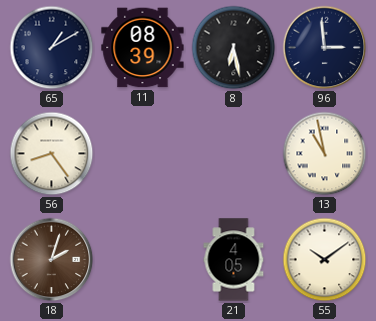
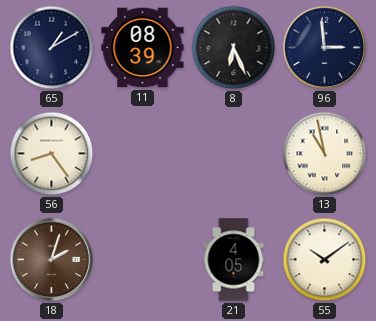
8: 6:28 -> 6:26
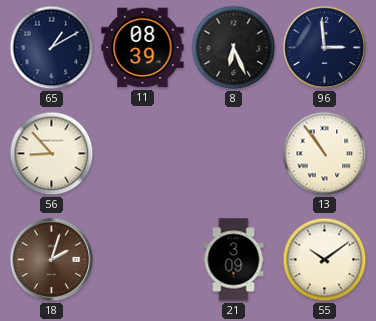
56: 8:24 -> 8:53
13: 10:58 -> 10:54
21: 4:05 -> 3:09
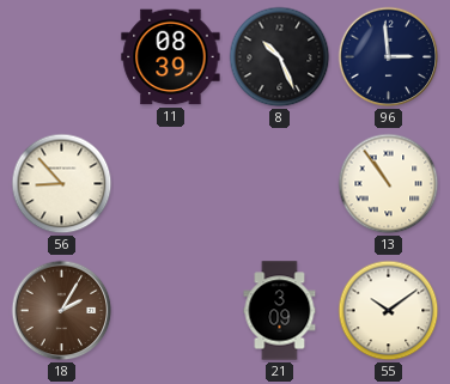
65: 1:10 -> none
8: 6:26 -> 10:26
18: 2:03 -> 2:05
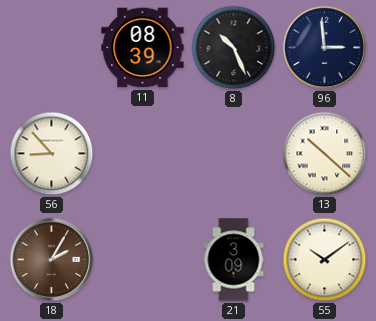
13: 10:54 -> 10:22
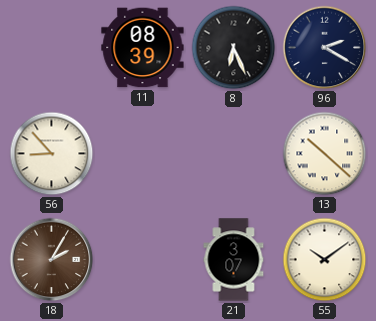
8: 10:26 -> 6:26
96: 2:59 -> 2:20
21: 3:09 -> 3:07
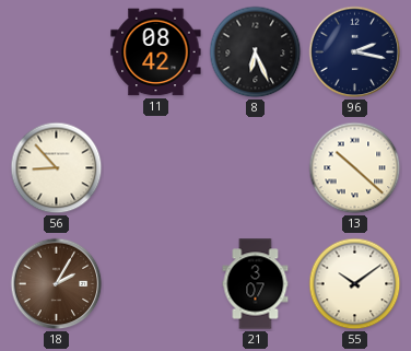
11: 08:39 -> 08:42
96: 2:20 -> 2:17
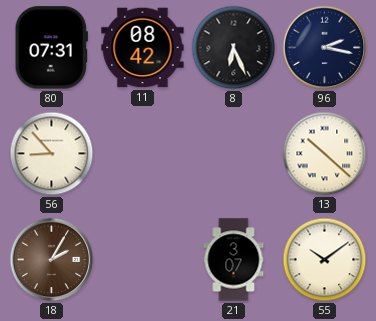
80: none -> 07:31
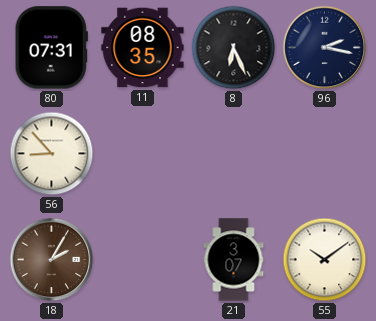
11: 08:42 -> 08:35
13: 10:22 -> none
